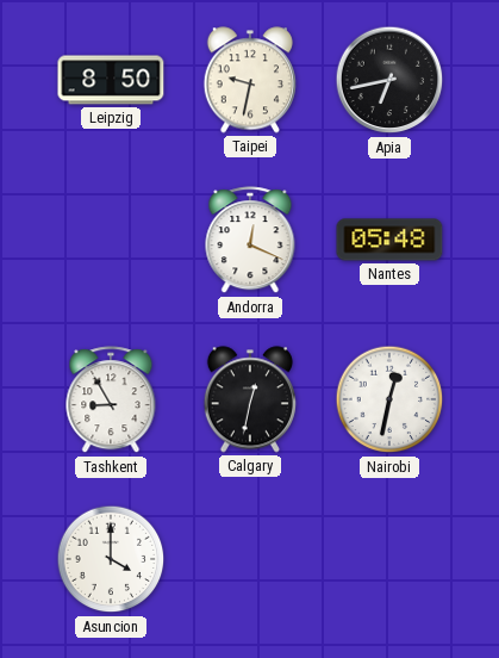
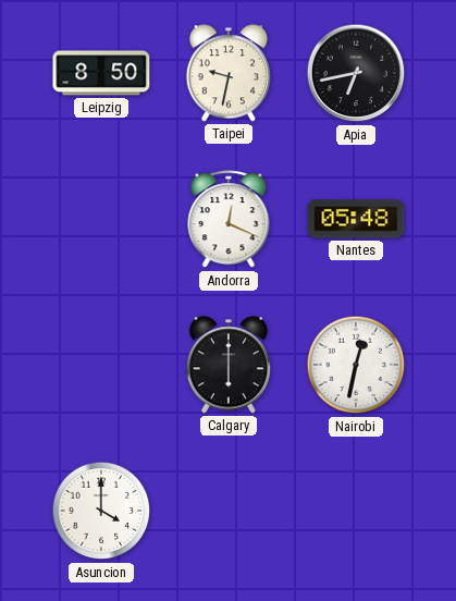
Tashkent: 8:55 -> none
Calgary: 12:32 -> 6:00
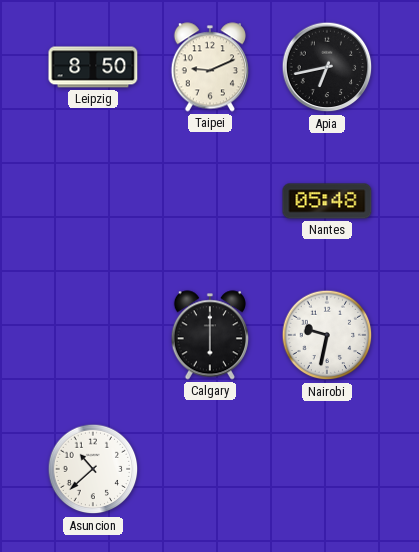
Taipei: 9:32 -> 9:11
Andorra: 12:19 -> none
Nairobi: 12:32 -> 9:32
Asuncion: 4:00 -> 10:38
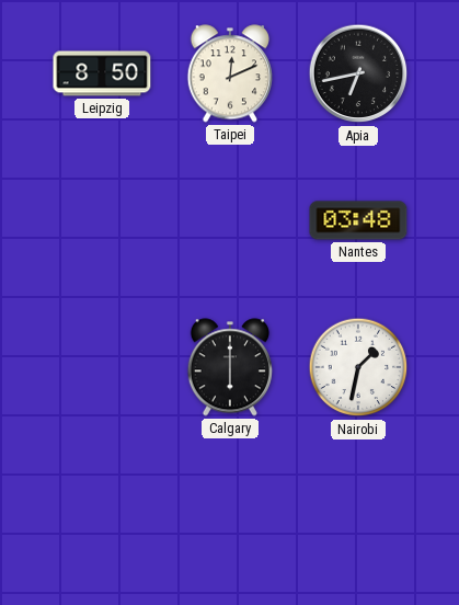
Taipei: 9:11 -> 12:11
Nantes: 05:48 -> 03:48
Nairobi: 9:32 -> 1:32
Asuncion: 10:38 -> none
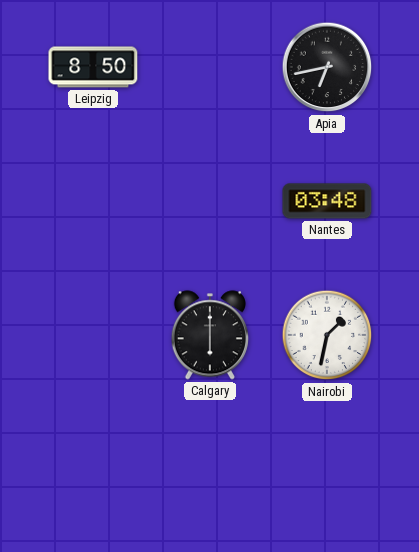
Taipei: 12:11 -> none
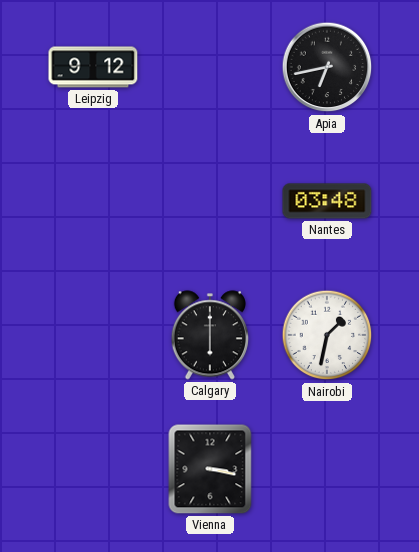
Leipzig: 8:50 -> 9:12
Vienna: none -> 3:17
